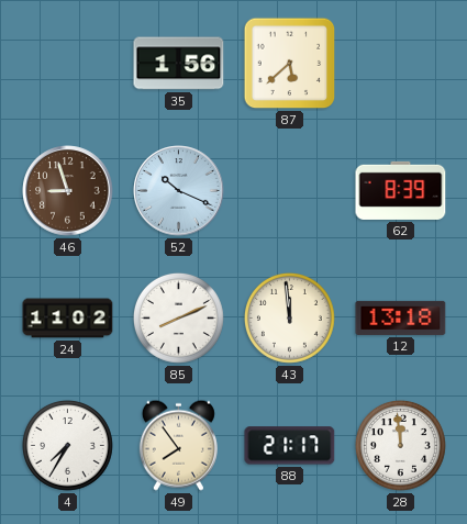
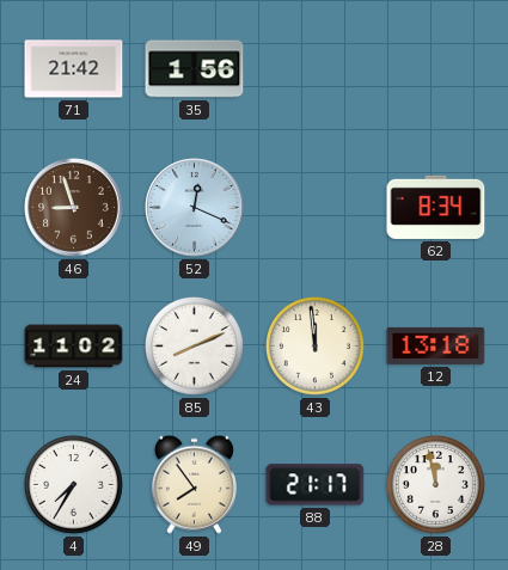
71: none -> 21:42
87: 5:38 -> none
52: 10:19 -> 12:19
62: 8:39 -> 8:34
28: 11:59 -> 11:58
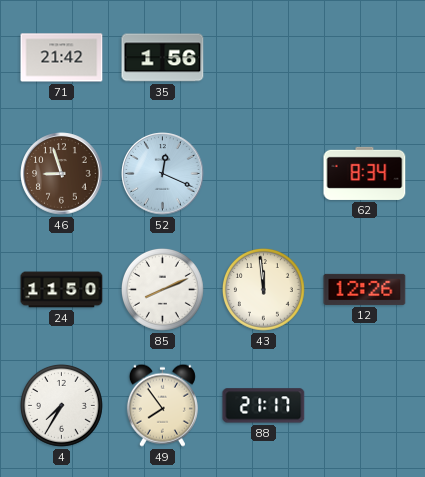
24: 11:02 -> 11:50
12: 13:18 -> 12:26
28: 11:58 -> none
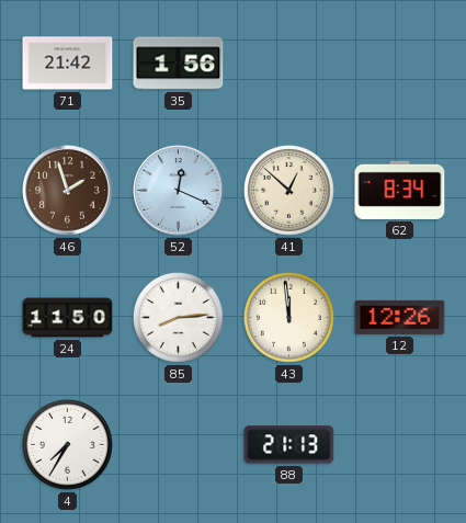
46: 8:57 -> 1:57
41: none -> 12:52
85: 8:11 -> 8:14
49: 7:54 -> none
88: 21:17 -> 21:13
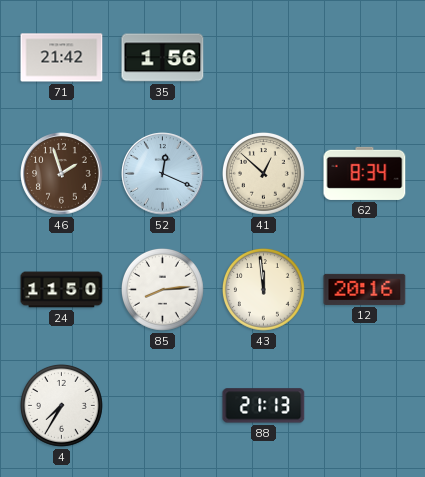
12: 12:26 -> 20:16
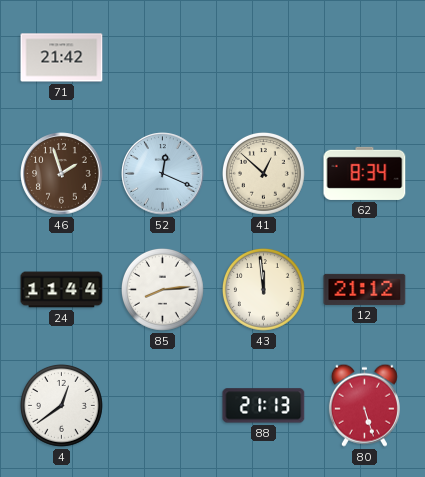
35: 1:56 -> none
24: 11:50 -> 11:44
12: 20:16 -> 21:12
4: 7:35 -> 12:39
80: none -> 5:27
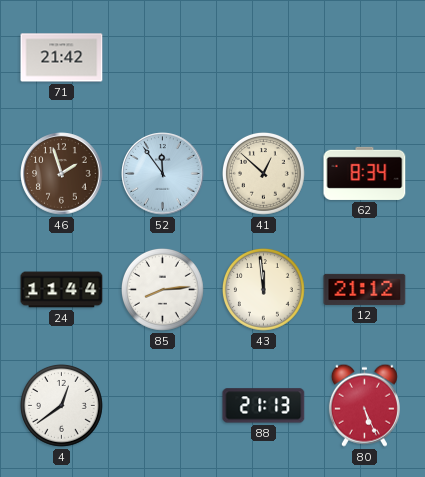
52: 12:19 -> 11:54
80: 5:27 -> 5:26
